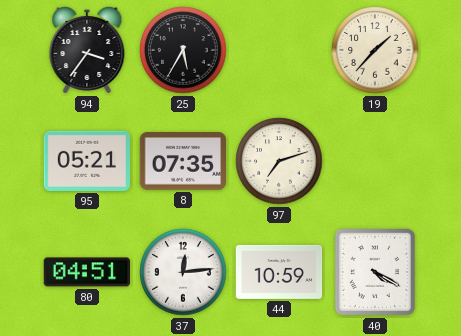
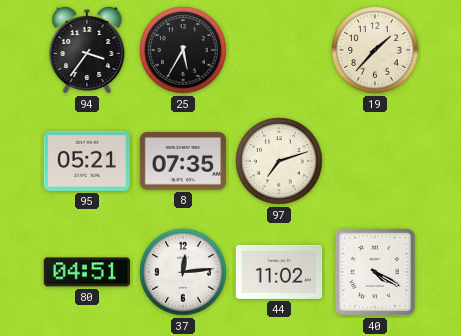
44: 10:59 -> 11:02
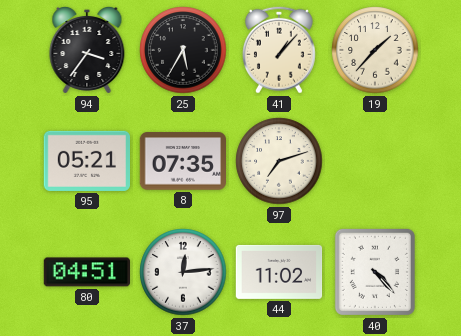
41: none -> 1:07
40: 4:20 -> 4:23
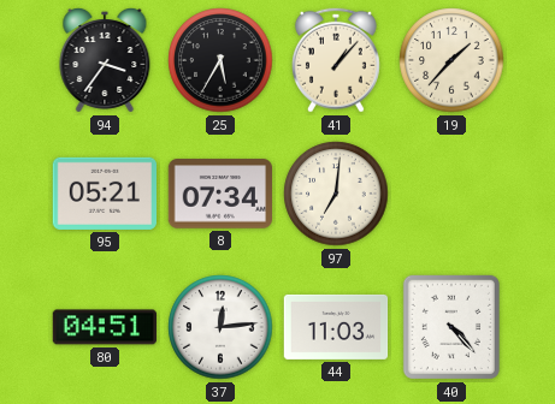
8: 07:35 -> 07:34
97: 7:12 -> 7:01
44: 11:02 -> 11:03
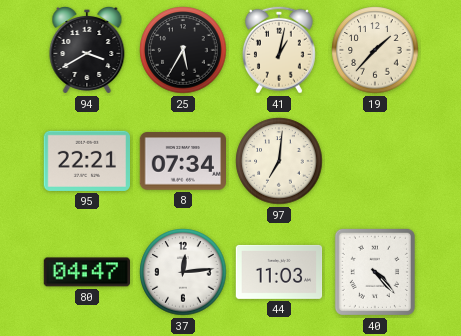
94: 3:36 -> 3:40
41: 1:07 -> 1:02
95: 05:21 -> 22:21
80: 04:51 -> 04:47
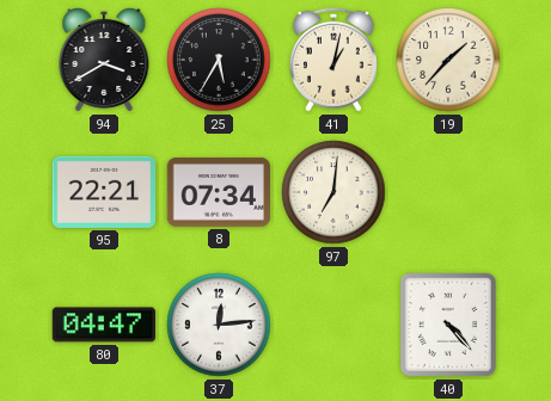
44: 11:03 -> none
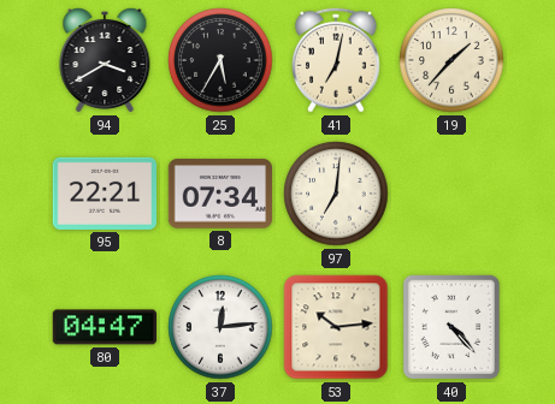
41: 1:02 -> 7:02
53: none -> 10:14
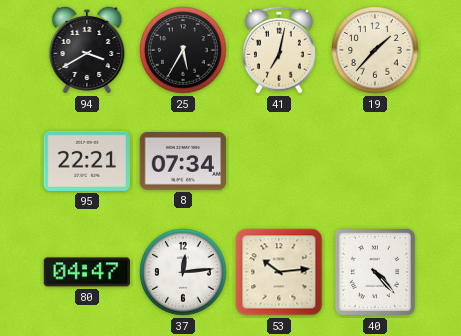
97: 7:01 -> none
